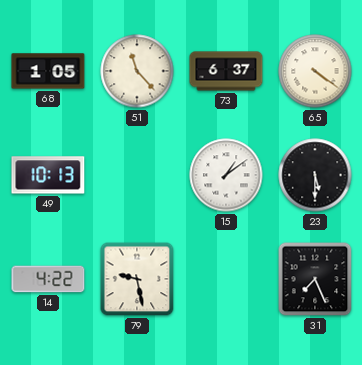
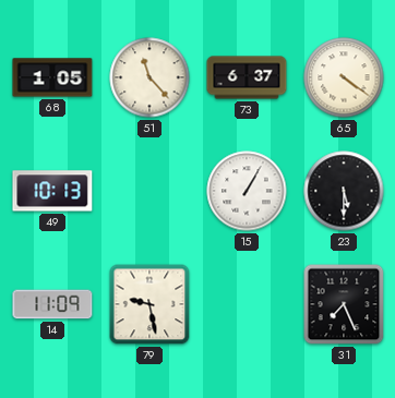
15: 1:09 -> 1:05
14: 4:22 -> 11:09
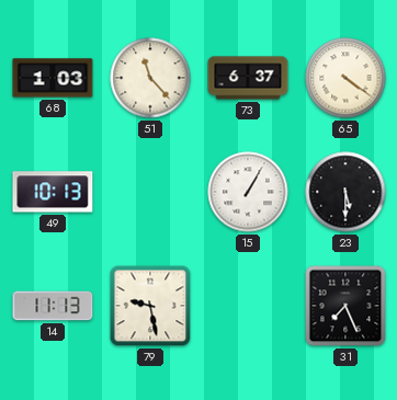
68: 1:05 -> 1:03
14: 11:09 -> 11:13
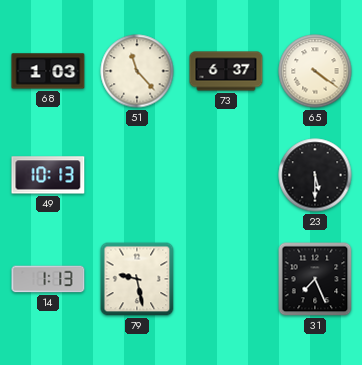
15: 1:05 -> none
14: 11:13 -> 1:13
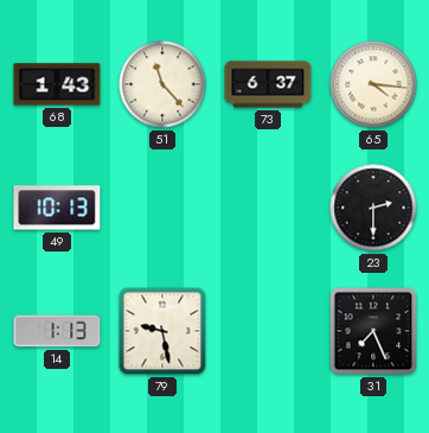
68: 1:03 -> 1:43
65: 4:21 -> 4:16
23: 5:30 -> 2:30
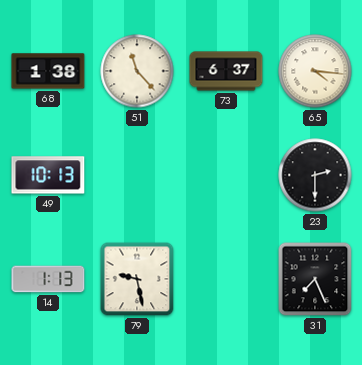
68: 1:43 -> 1:38
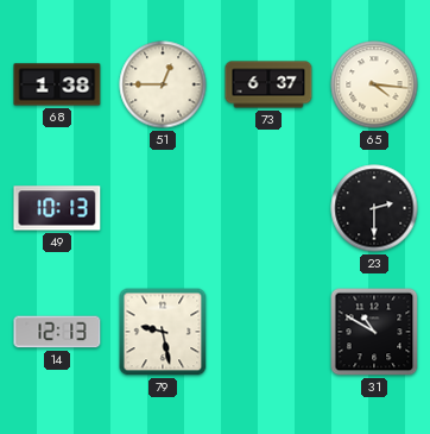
51: 11:23 -> 12:45
14: 1:13 -> 12:13
31: 7:26 -> 10:50
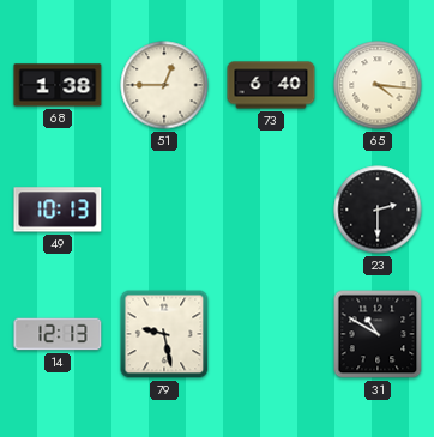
73: 6:37 -> 6:40
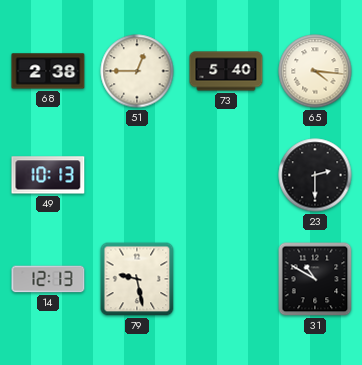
68: 1:38 -> 2:38
73: 6:40 -> 5:40
